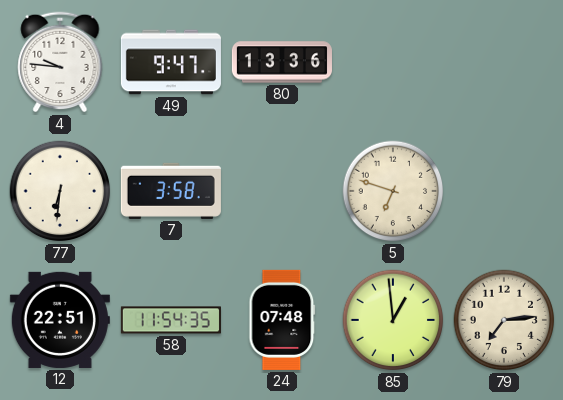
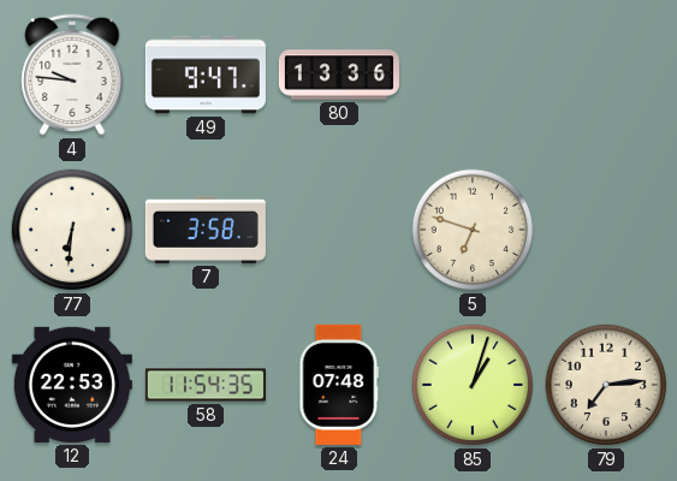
12: 22:51 -> 22:53
85: 12:59 -> 1:03
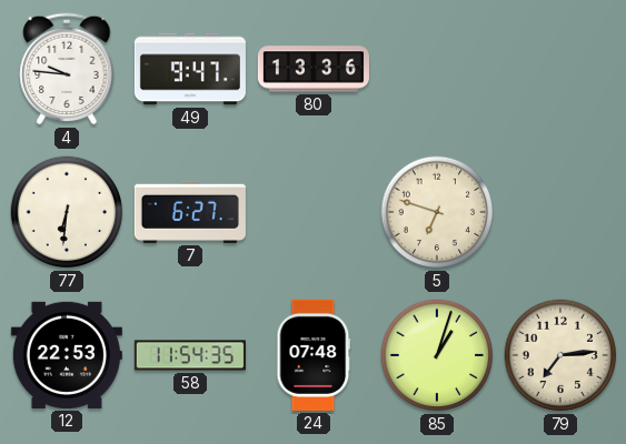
7: 3:58 -> 6:27
